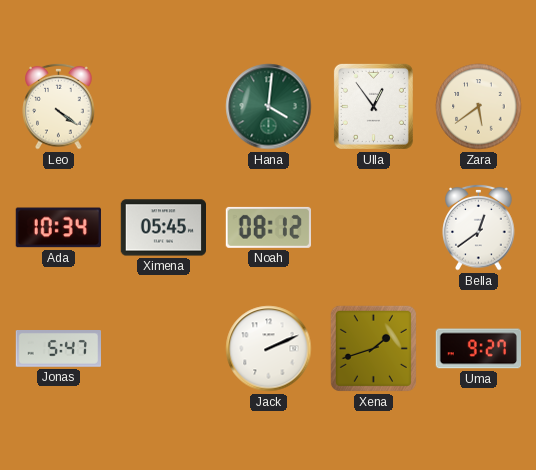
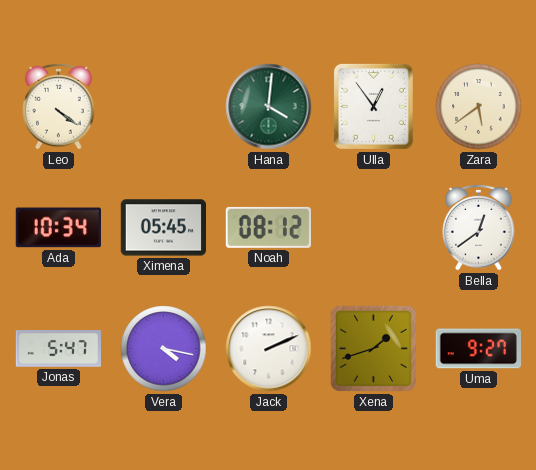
Vera: none -> 4:17
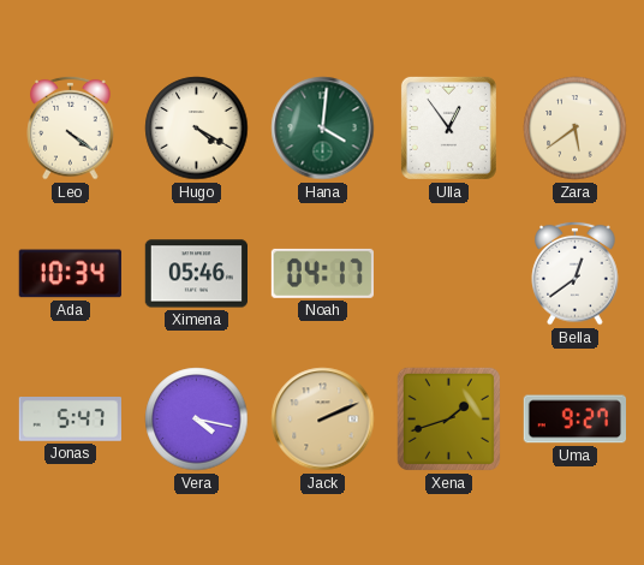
Hugo: none -> 4:20
Ximena: 05:45 -> 05:46
Noah: 08:12 -> 04:17
Jack dial: white -> champagne
